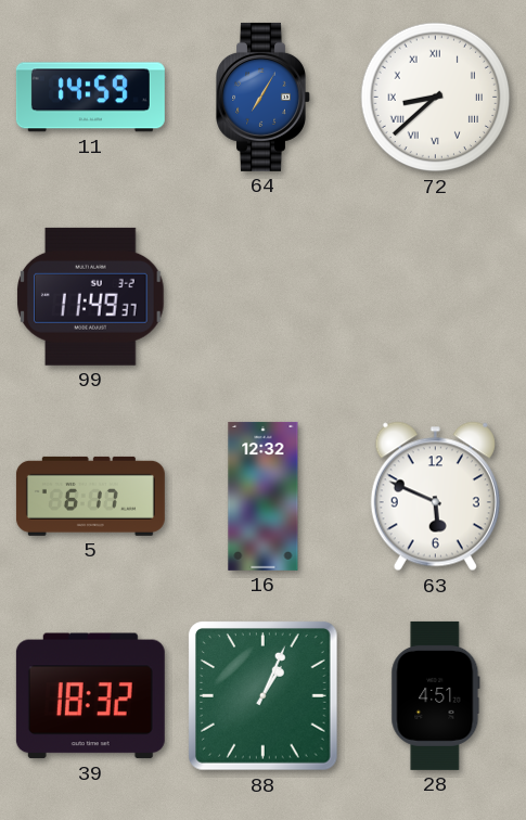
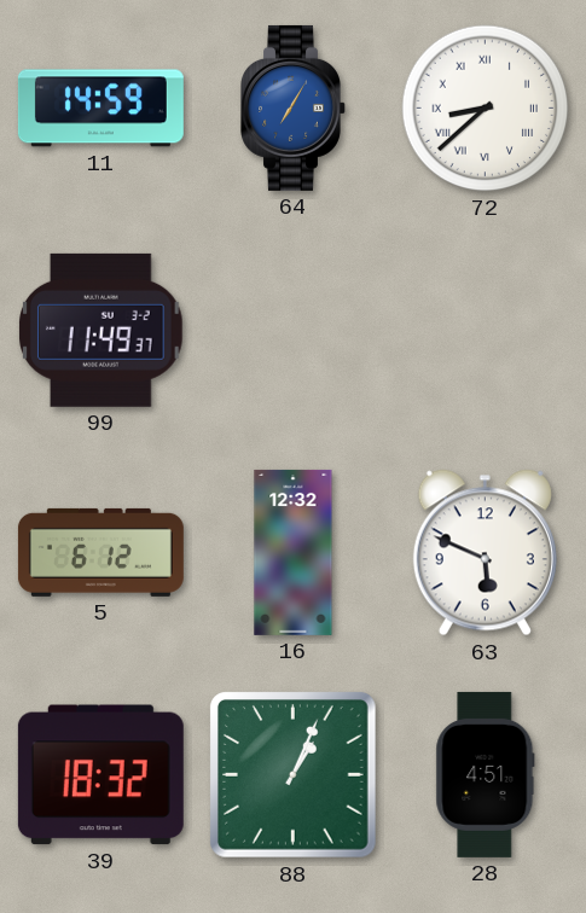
5: 6:17 -> 6:12
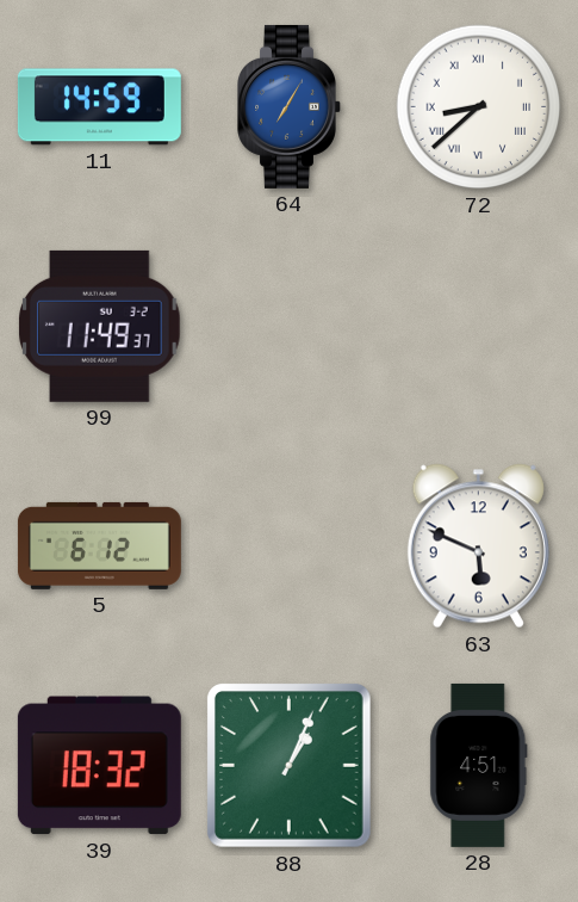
16: 12:32 -> none
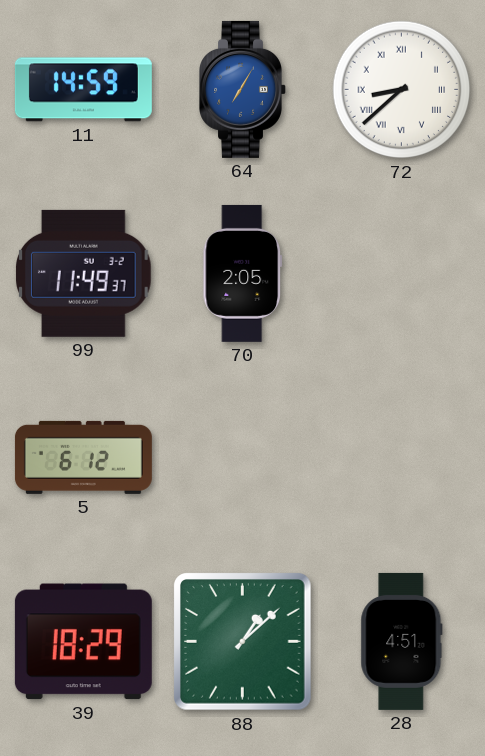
70: none -> 2:05
63: 5:49 -> none
39: 18:32 -> 18:29
88: 1:04 -> 1:08
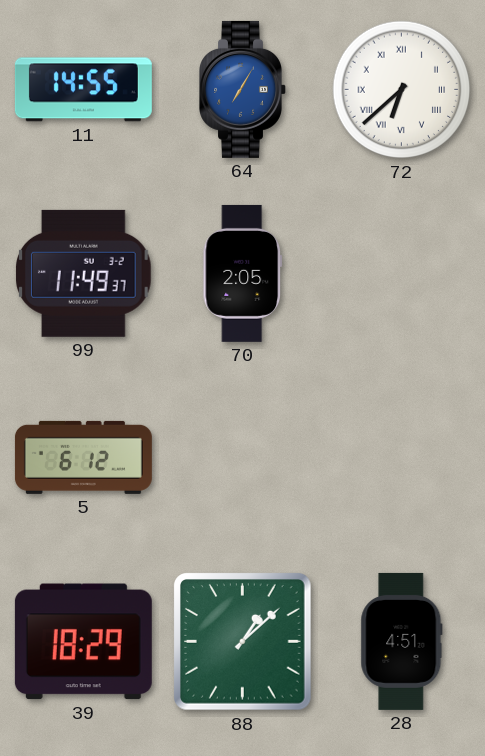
11: 14:59 -> 14:55
72: 8:38 -> 6:38
